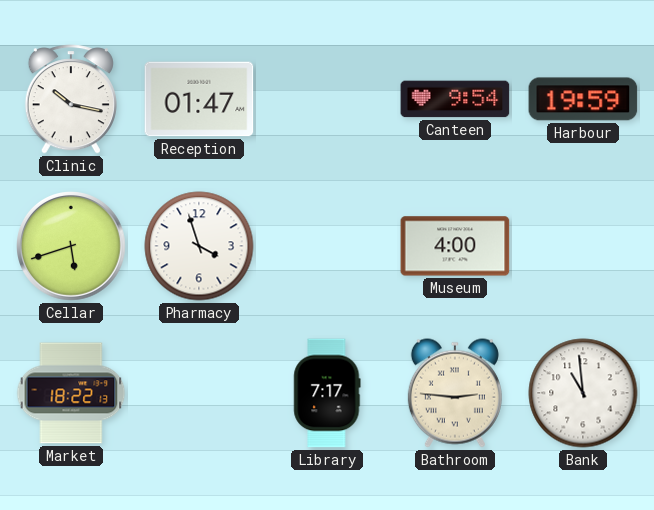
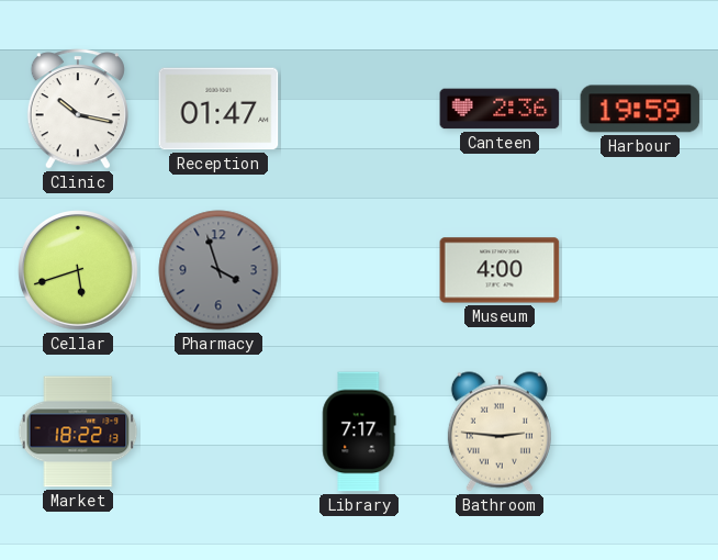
Canteen: 9:54 -> 2:36
Pharmacy dial: white -> grey
Bank: 10:59 -> none
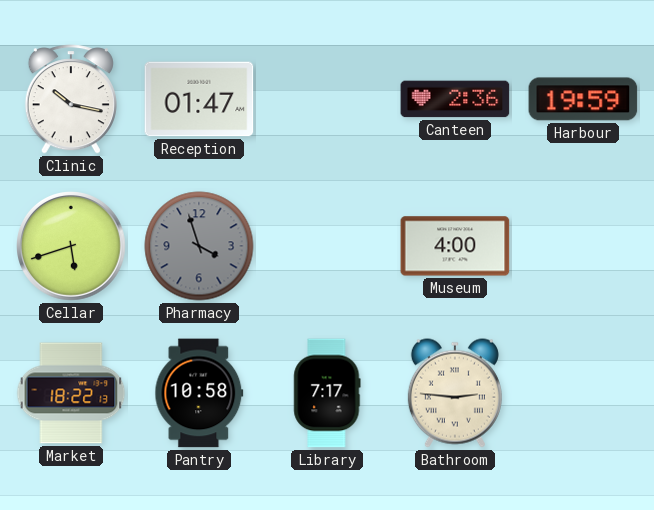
Pantry: none -> 10:58
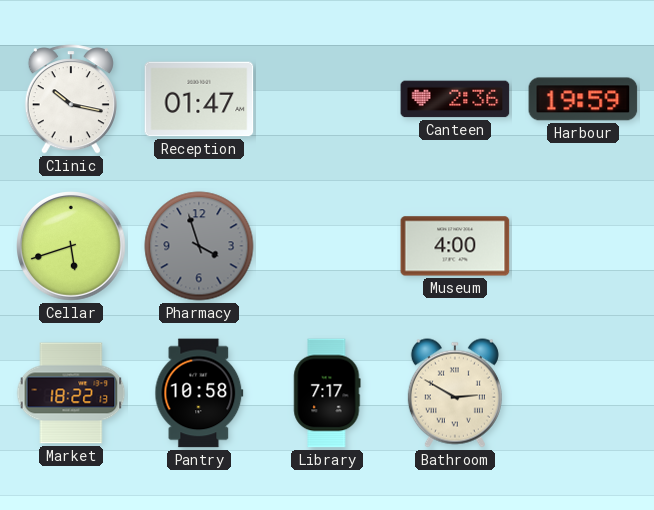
Bathroom: 2:46 -> 2:50
